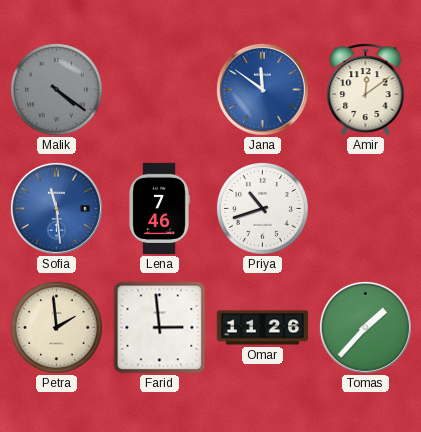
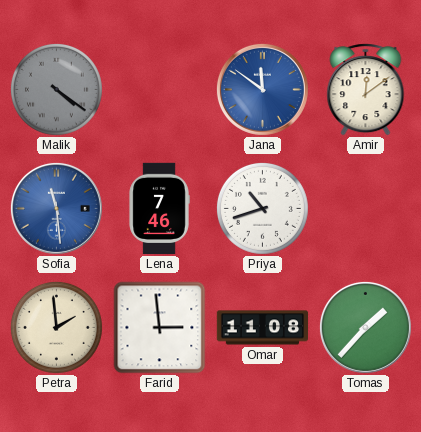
Omar: 11:26 -> 11:08
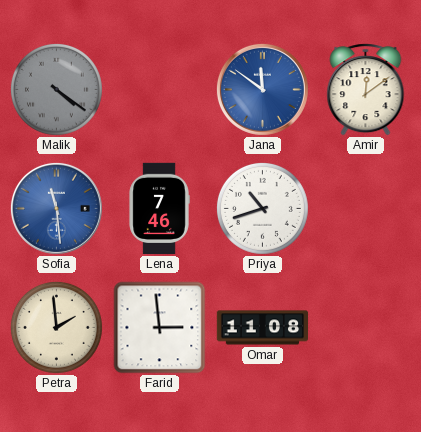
Tomas: 1:37 -> none
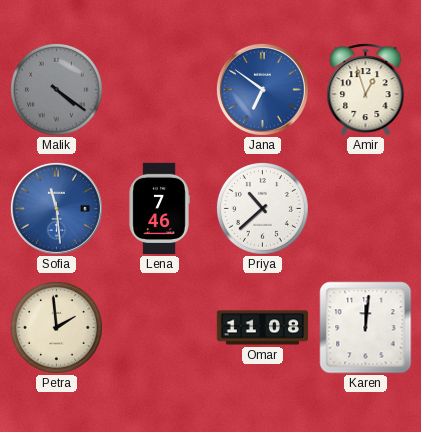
Jana: 11:51 -> 6:51
Amir: 12:09 -> 12:57
Priya: 10:42 -> 10:38
Farid: 2:59 -> none
Karen: none -> 12:01
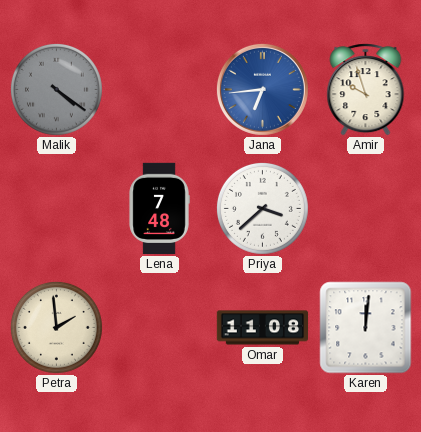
Jana: 6:51 -> 6:44
Amir: 12:57 -> 9:57
Sofia: 11:29 -> none
Lena: 7:46 -> 7:48
Priya: 10:38 -> 3:38
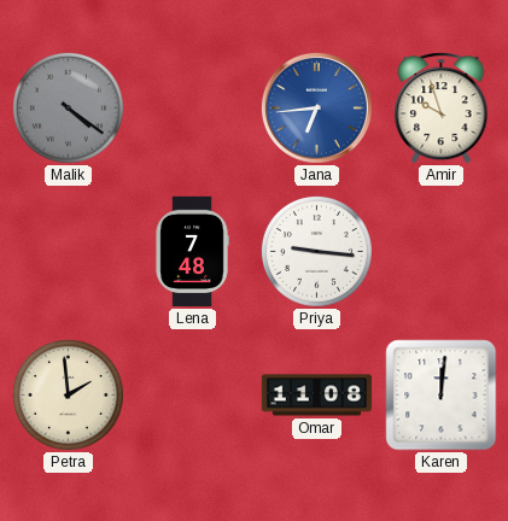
Priya: 3:38 -> 9:16
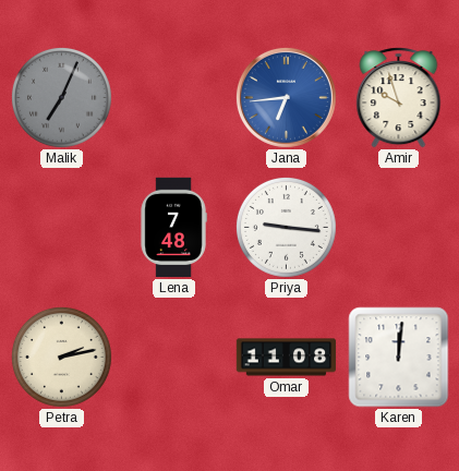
Malik: 4:21 -> 7:04
Petra: 1:59 -> 2:13
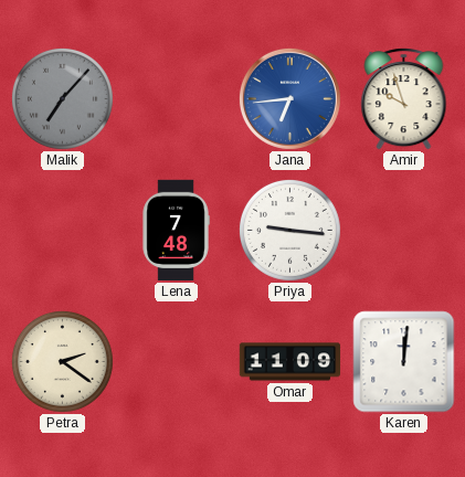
Malik: 7:04 -> 7:07
Petra: 2:13 -> 2:21
Omar: 11:08 -> 11:09
